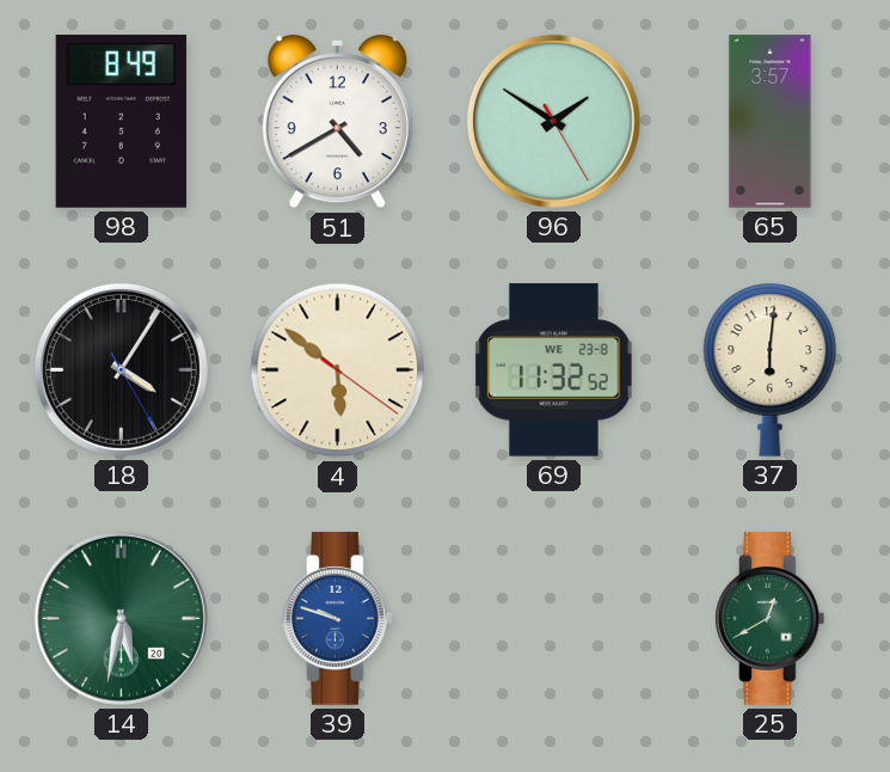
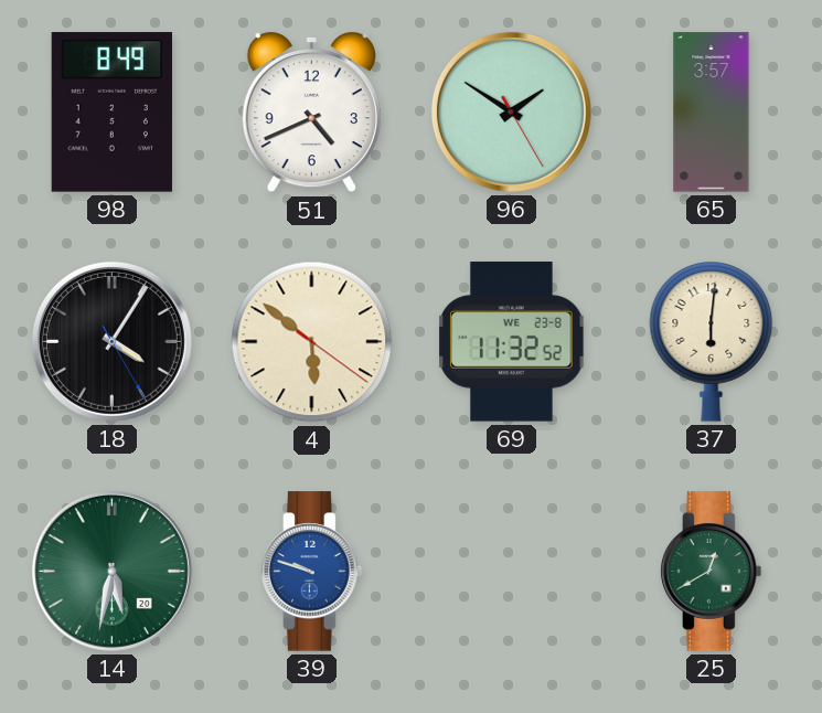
51: 4:40 -> 4:41
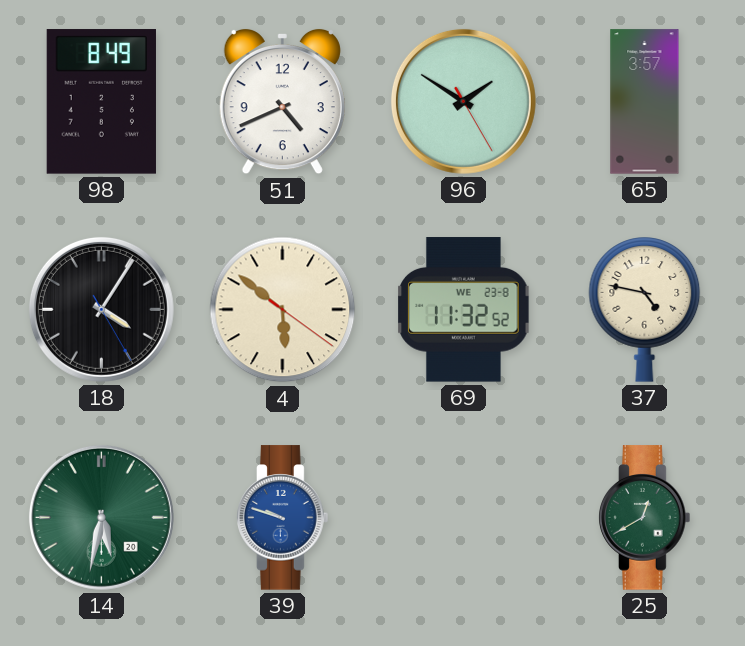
37: 6:01 -> 4:47
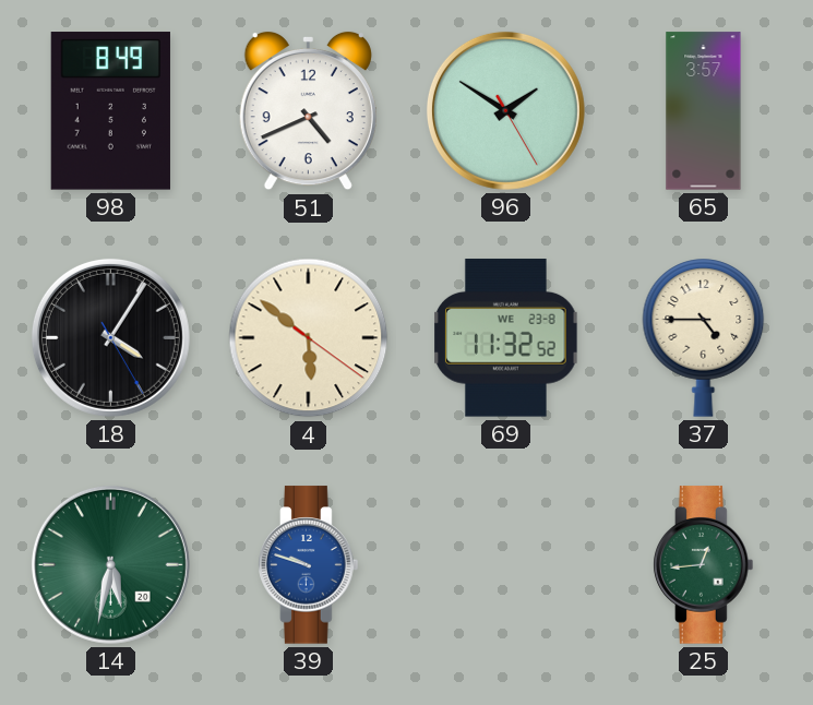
37: 4:47 -> 4:45
25: 12:40 -> 12:44
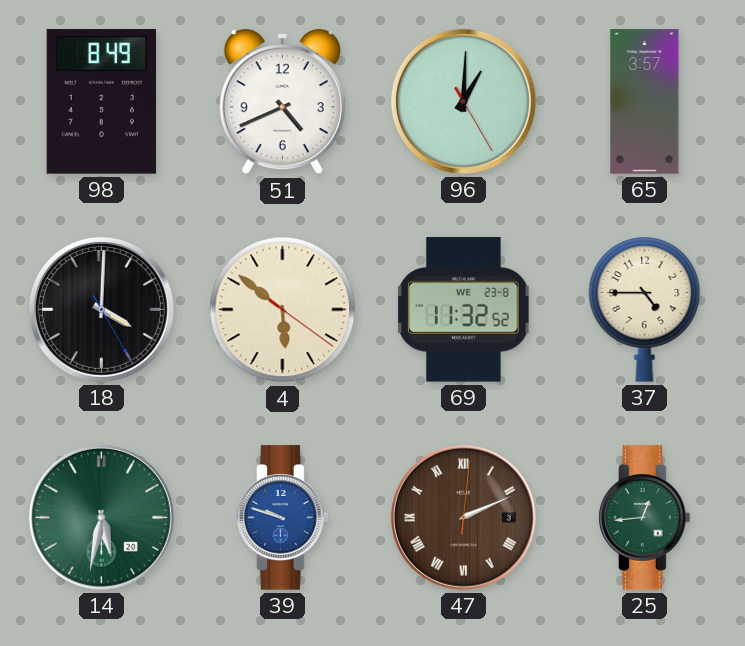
96: 1:50 -> 1:00
18: 4:05 -> 4:00
47: none -> 2:11
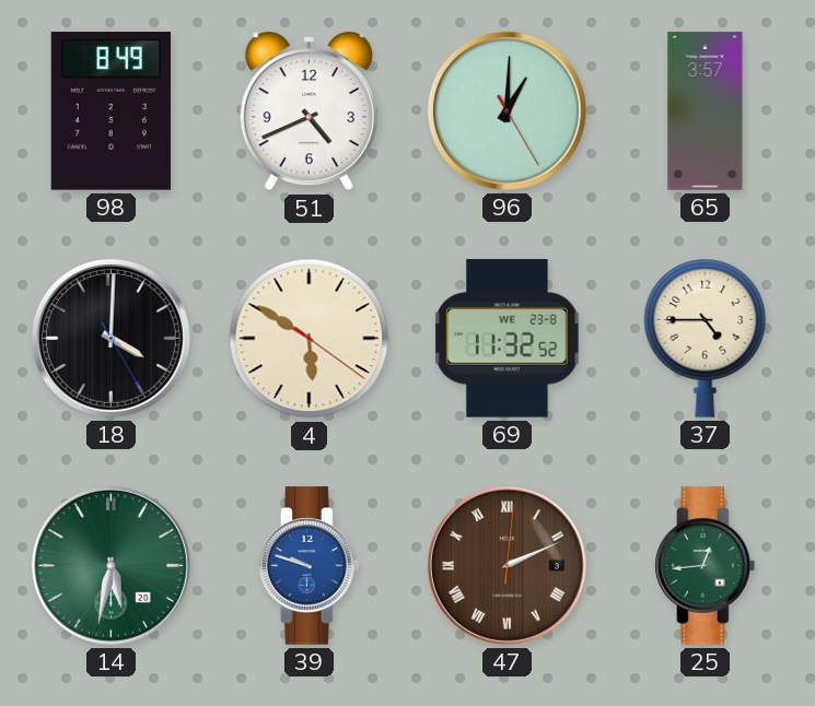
4: 5:51 -> 5:50
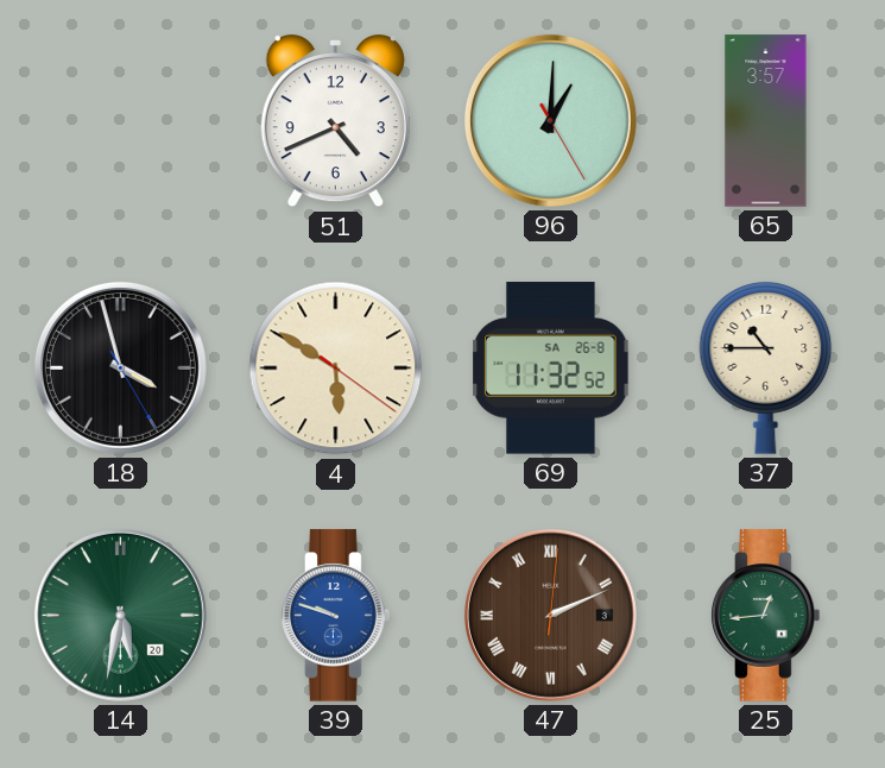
98: 8:49 -> none
18: 4:00 -> 3:57
69 date: WE 23-8 -> SA 26-8
37: 4:45 -> 10:45
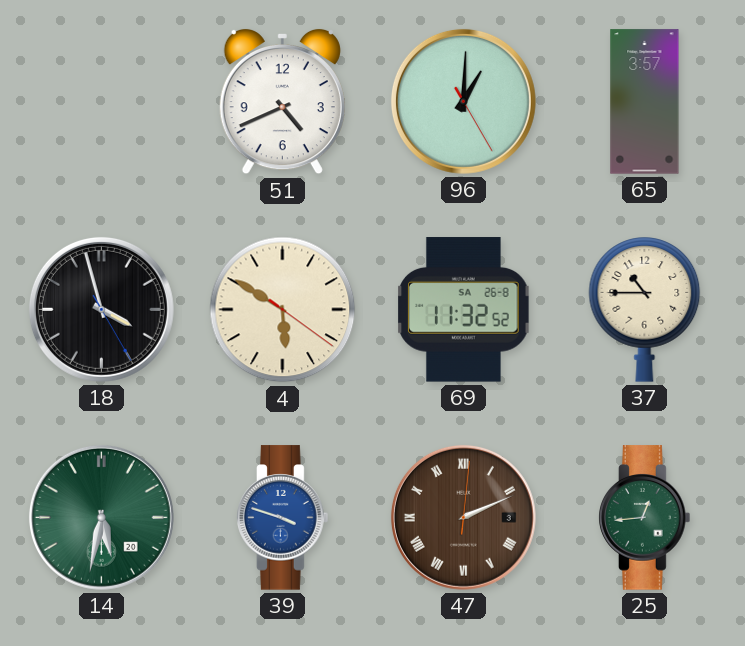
39: 9:48 -> 3:48
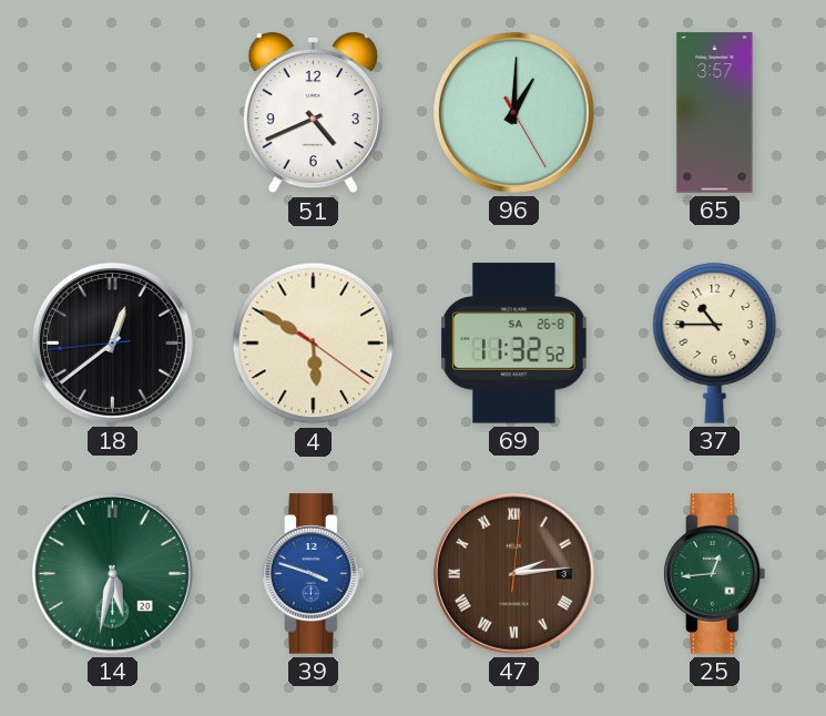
18: 3:57 -> 12:38
47: 2:11 -> 2:14
